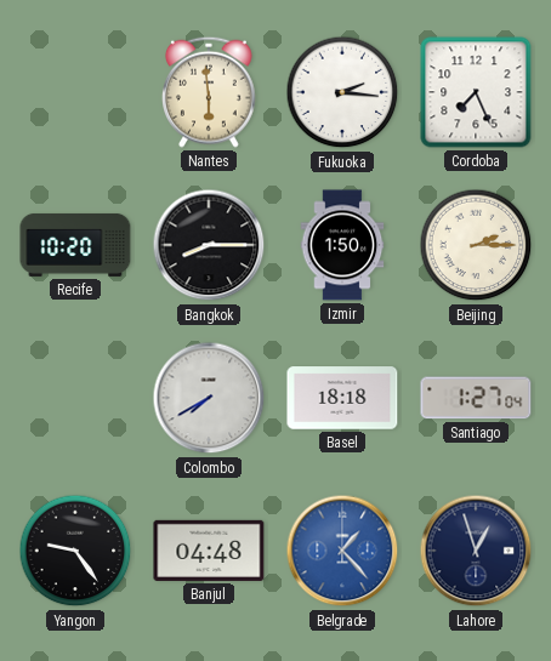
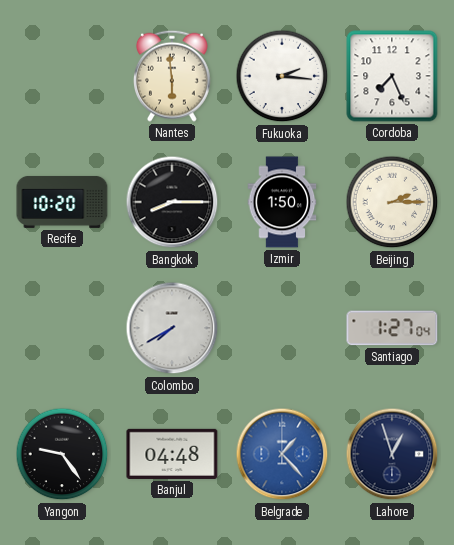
Basel: 18:18 -> none
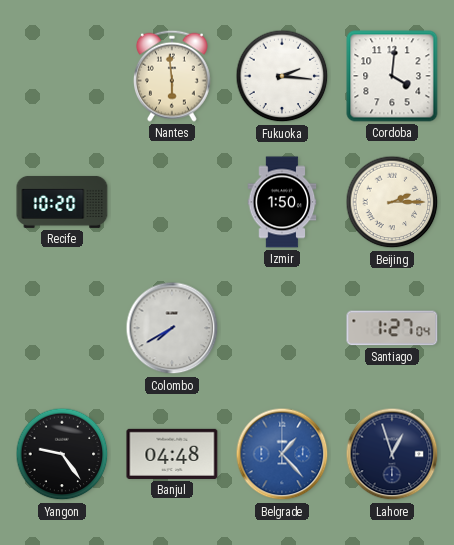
Cordoba: 7:26 -> 4:01
Bangkok: 8:15 -> none
